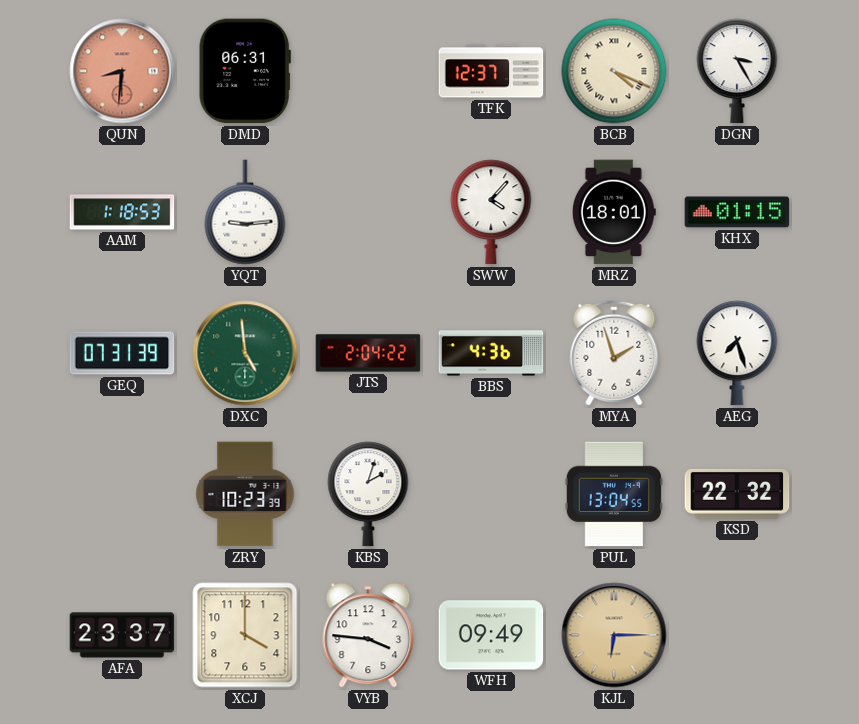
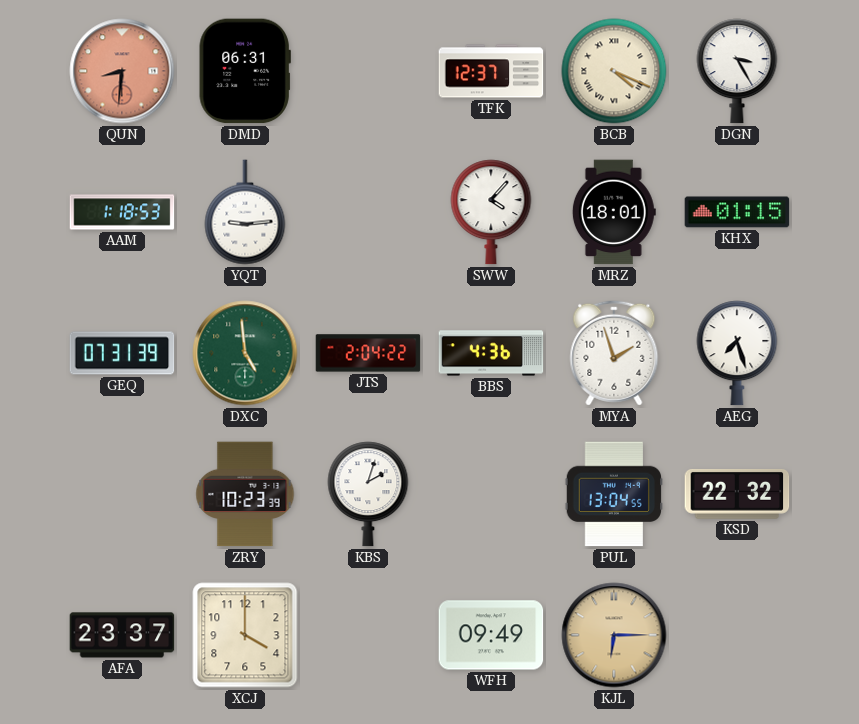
VYB: 3:46 -> none
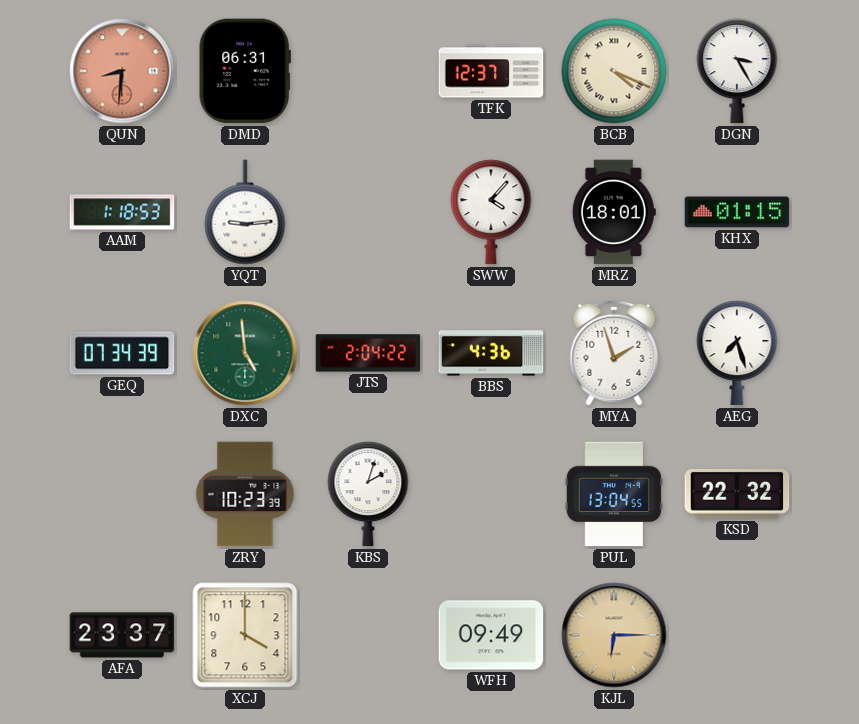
GEQ: 07:31 -> 07:34
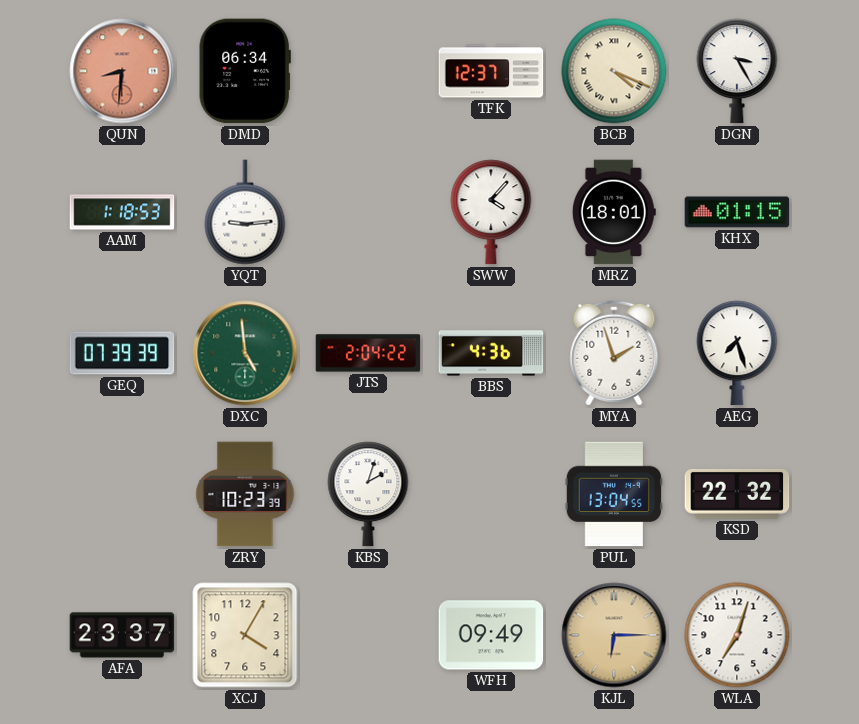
DMD: 06:31 -> 06:34
GEQ: 07:34 -> 07:39
XCJ: 4:00 -> 4:05
WLA: none -> 7:03
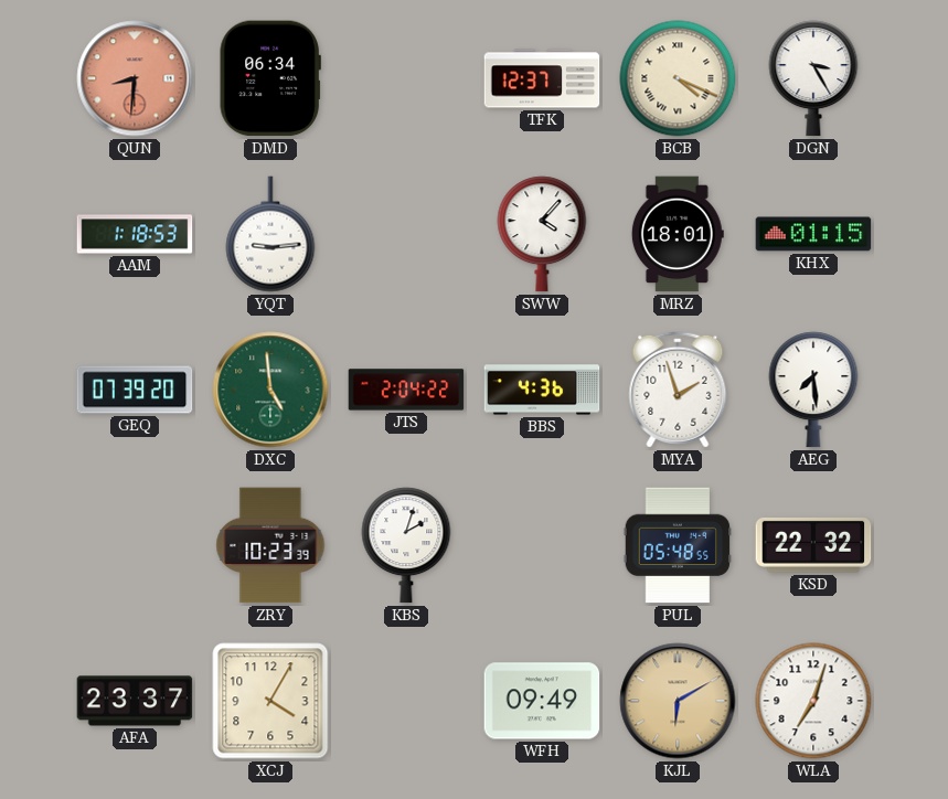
GEQ: 07:39:39 -> 07:39:20
AEG: 7:27 -> 7:29
PUL: 13:04 -> 05:48
KJL: 6:15 -> 6:10
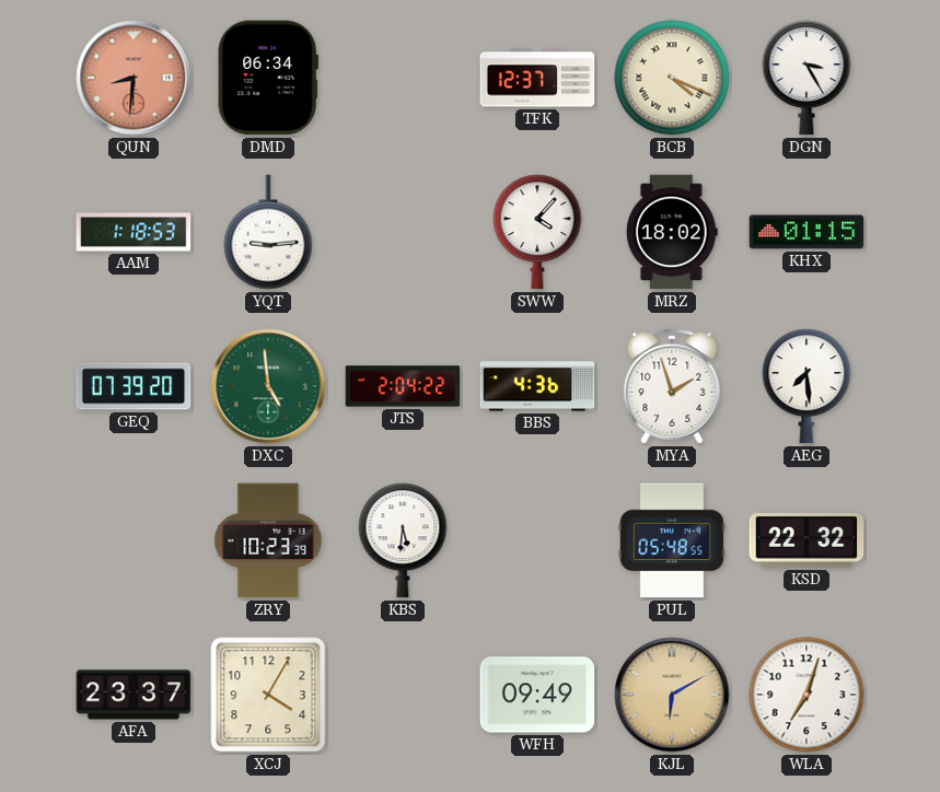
MRZ: 18:01 -> 18:02
KBS: 2:03 -> 5:31
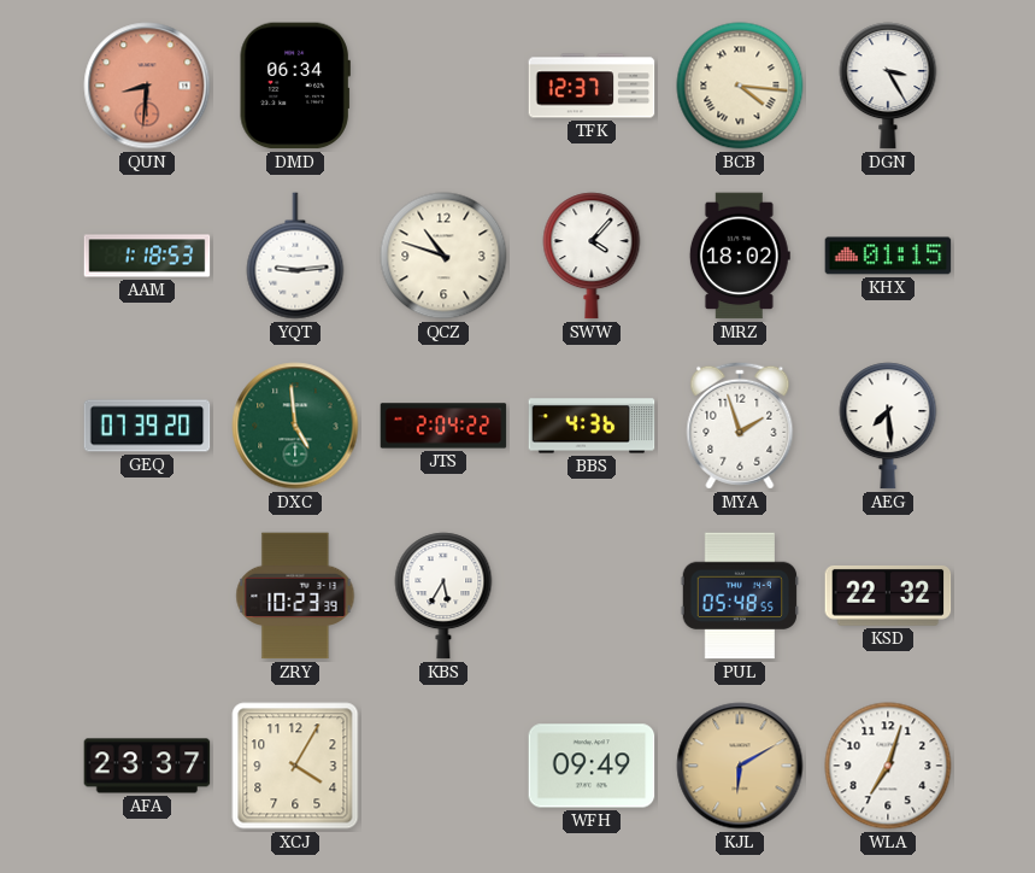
BCB: 4:19 -> 4:16
QCZ: none -> 10:48
KBS: 5:31 -> 5:35
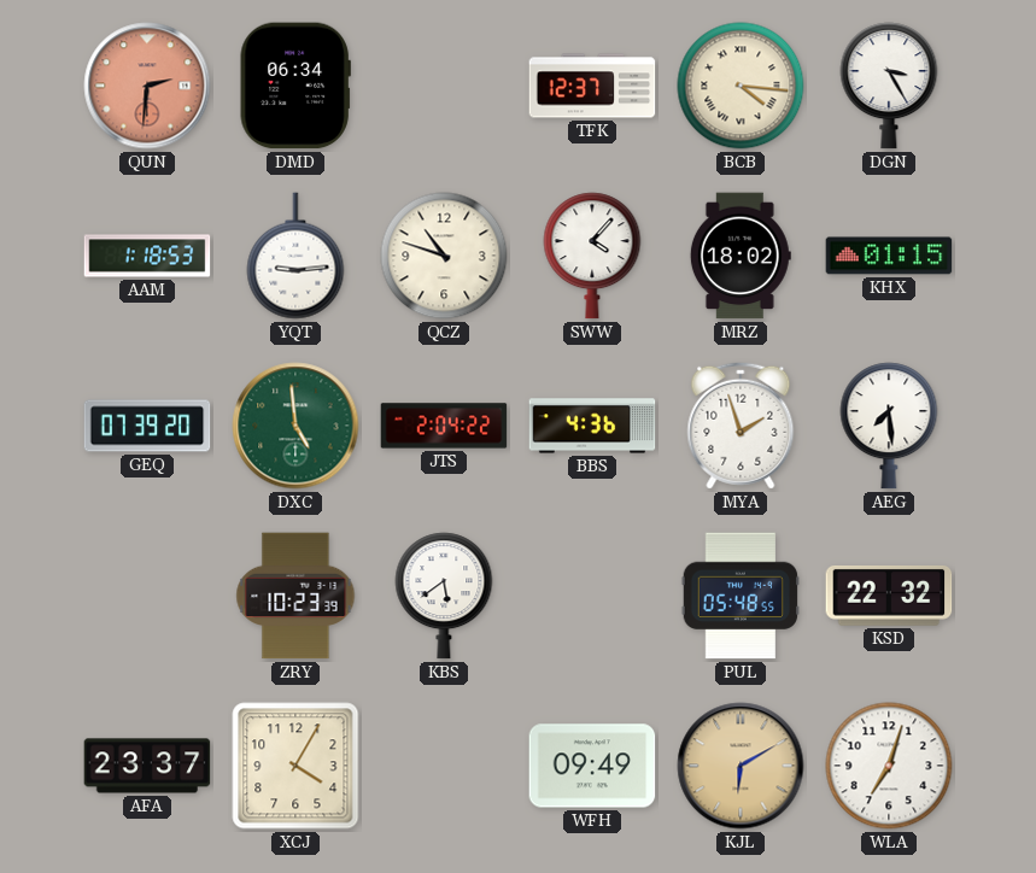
QUN: 8:31 -> 2:31
KBS: 5:35 -> 5:39
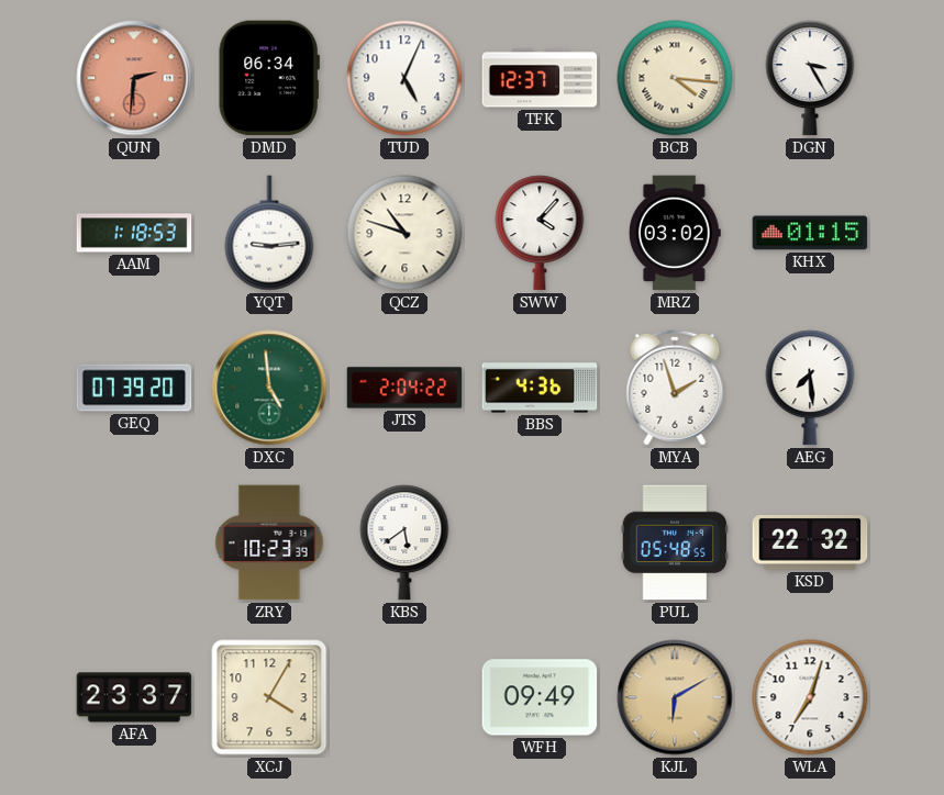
TUD: none -> 5:04
MRZ: 18:02 -> 03:02
